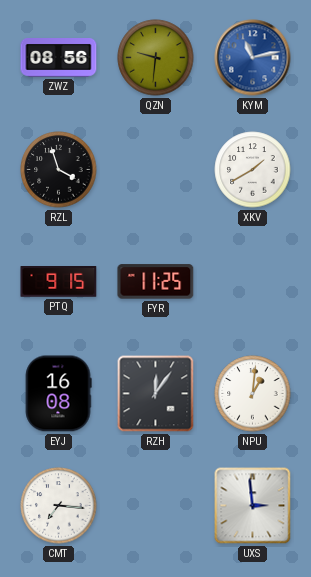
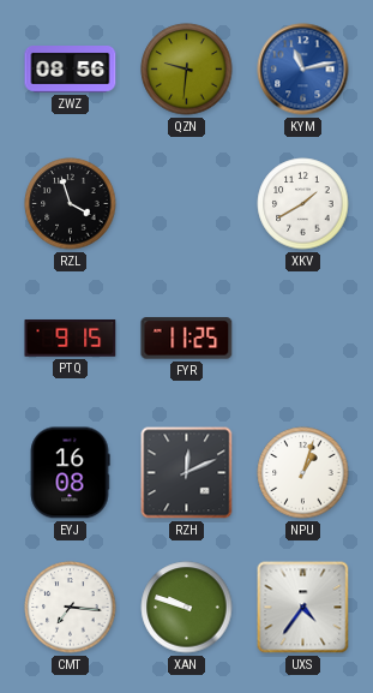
RZH: 12:06 -> 12:11
NPU: 1:01 -> 1:03
XAN: none -> 9:48
UXS: 2:59 -> 4:36
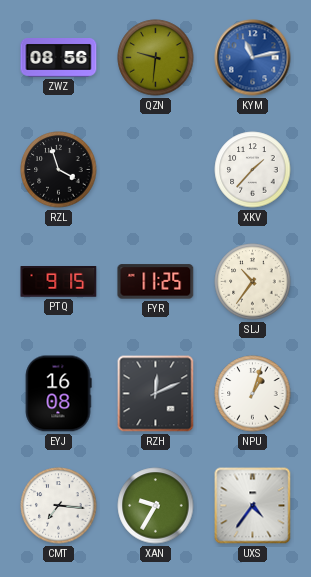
XKV: 1:40 -> 1:37
SLJ: none -> 10:36
XAN: 9:48 -> 9:35
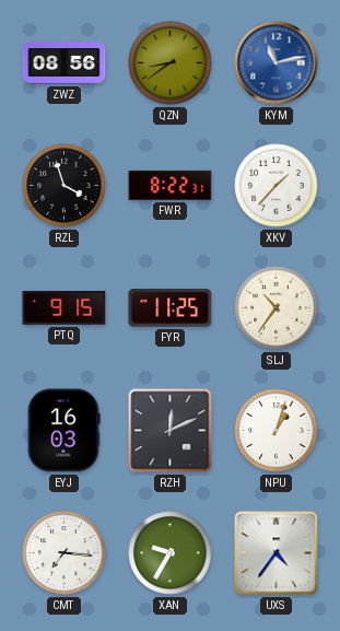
QZN: 9:31 -> 8:39
FWR: none -> 8:22
EYJ: 16:08 -> 16:03
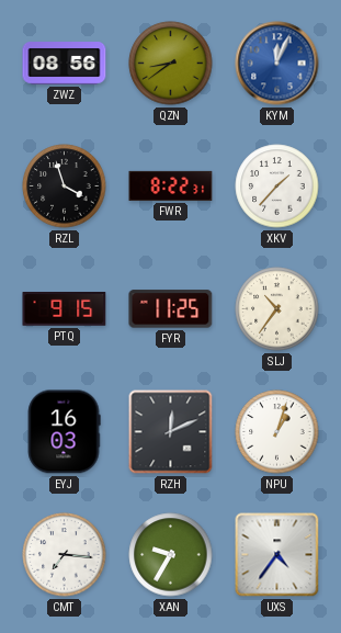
KYM: 11:13 -> 12:04
